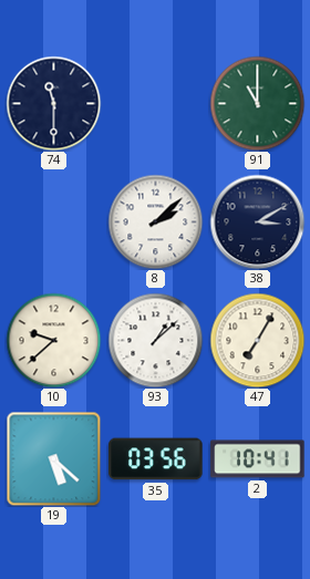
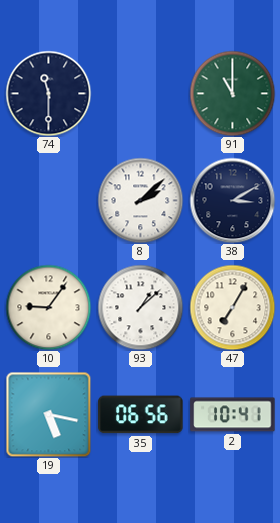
10: 9:38 -> 9:06
19: 5:22 -> 5:17
35: 03:56 -> 06:56
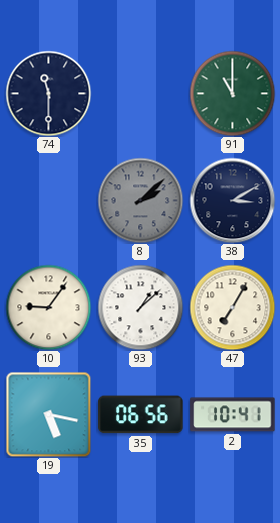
8 dial: white -> grey
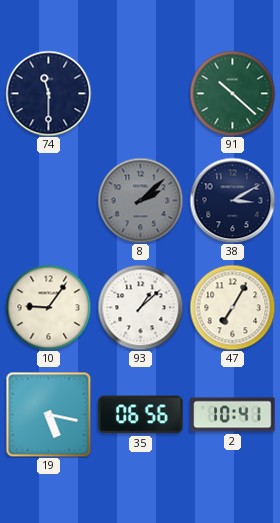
91: 11:00 -> 10:22
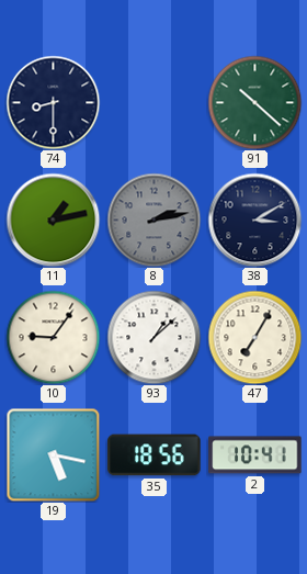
74: 11:30 -> 8:30
11: none -> 1:13
8: 2:08 -> 2:13
35: 06:56 -> 18:56
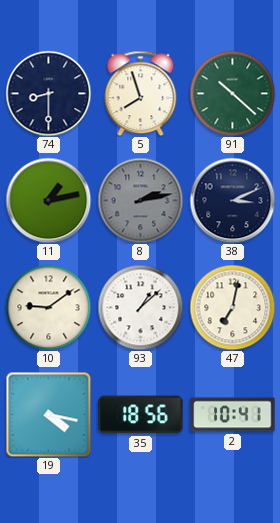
5: none -> 7:57
38: 3:10 -> 3:11
10: 9:06 -> 9:09
47: 7:05 -> 7:02
19: 5:17 -> 4:17
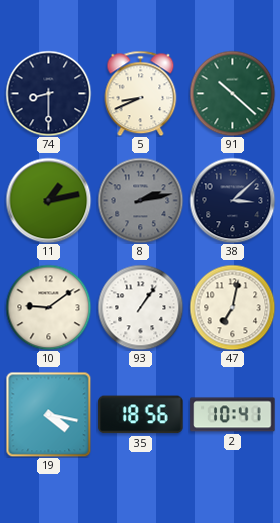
5: 7:57 -> 8:41
38: 3:11 -> 3:08
93: 1:08 -> 1:06
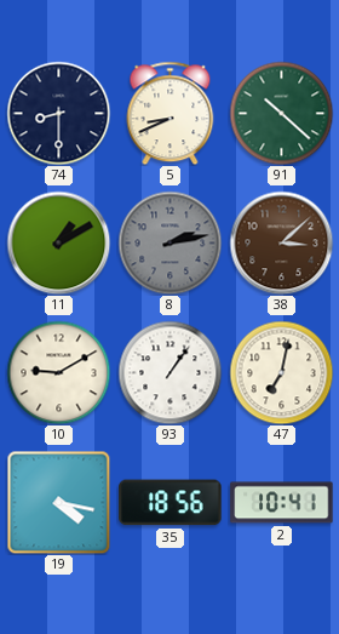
11: 1:13 -> 1:10
38 dial: navy -> brown
10: 9:09 -> 9:10
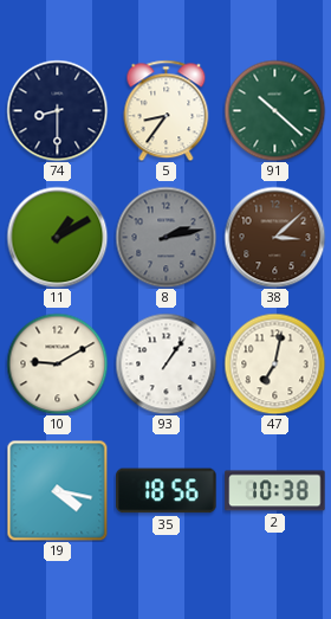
5: 8:41 -> 8:36
2: 10:41 -> 10:38
